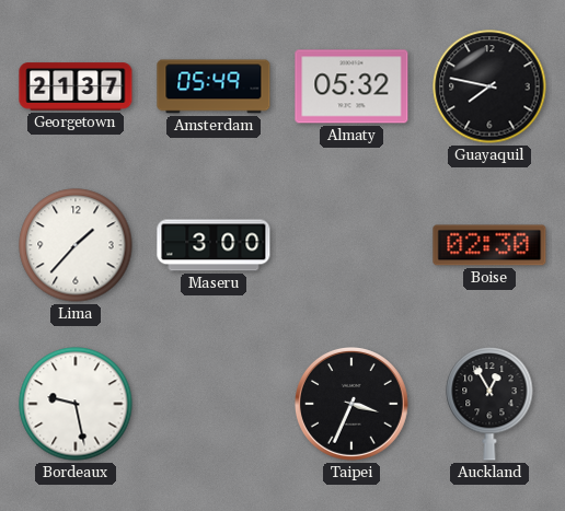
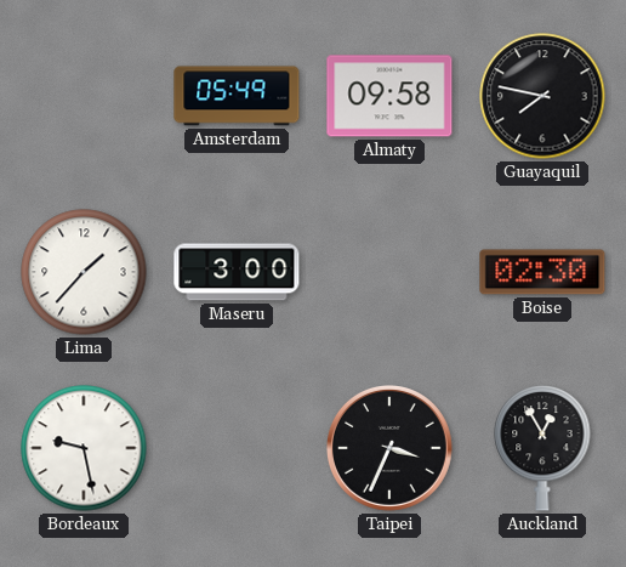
Georgetown: 21:37 -> none
Almaty: 05:32 -> 09:58
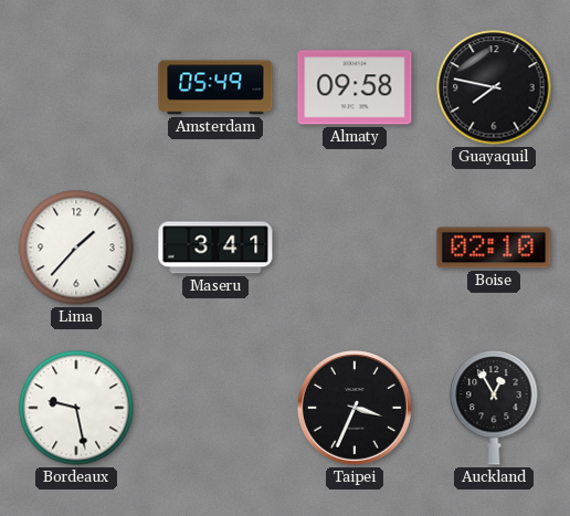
Maseru: 3:00 -> 3:41
Boise: 02:30 -> 02:10
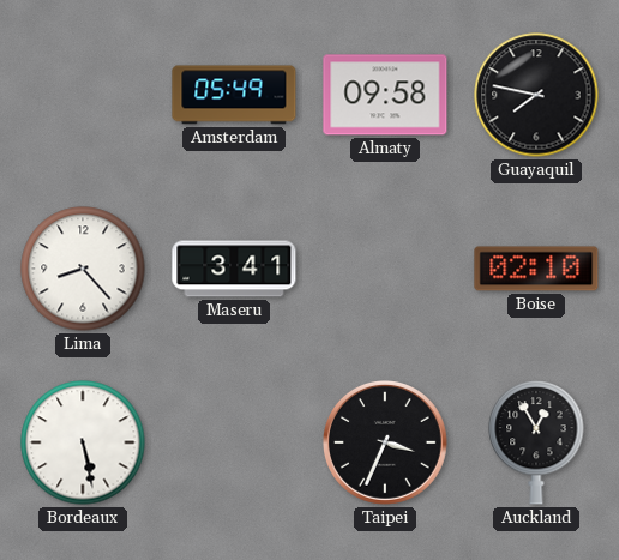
Lima: 1:37 -> 8:23
Bordeaux: 9:28 -> 5:28
